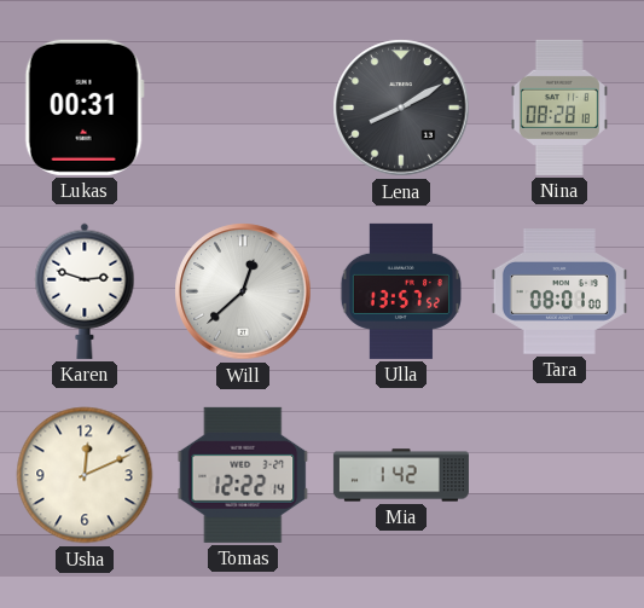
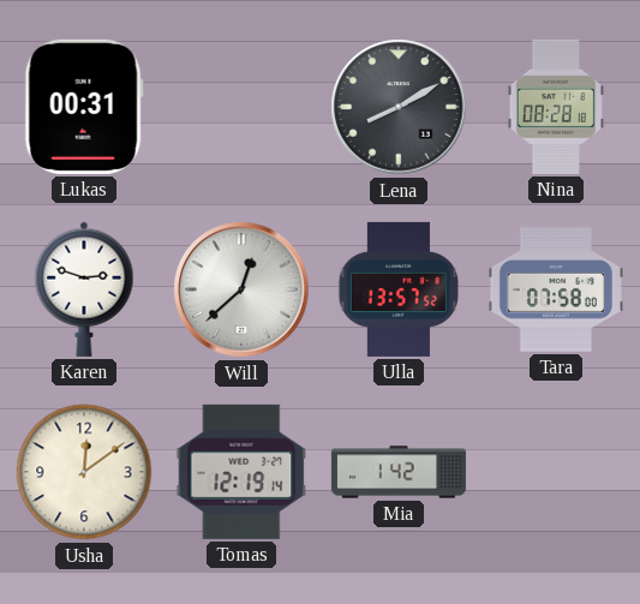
Tara: 08:01 -> 07:58
Usha: 12:11 -> 12:09
Tomas: 12:22 -> 12:19
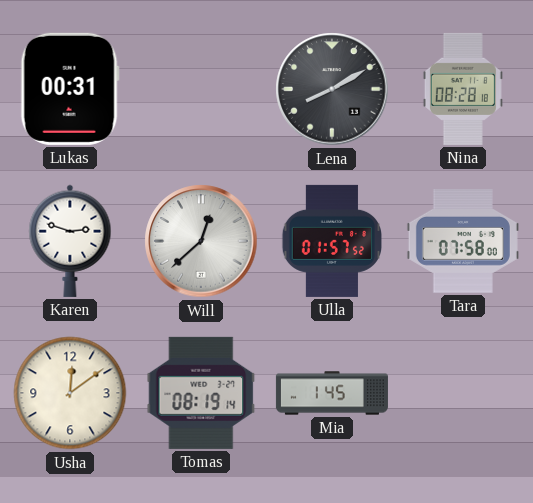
Ulla: 13:57 -> 01:57
Tomas: 12:19 -> 08:19
Mia: 1:42 -> 1:45
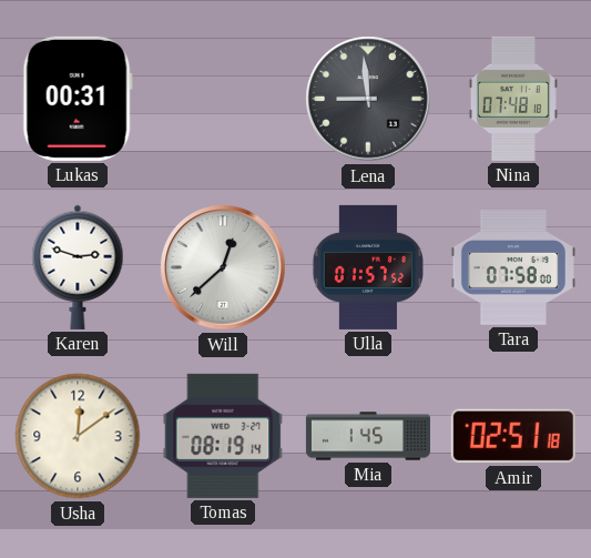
Lena: 8:10 -> 8:59
Nina: 08:28 -> 07:48
Amir: none -> 02:51
